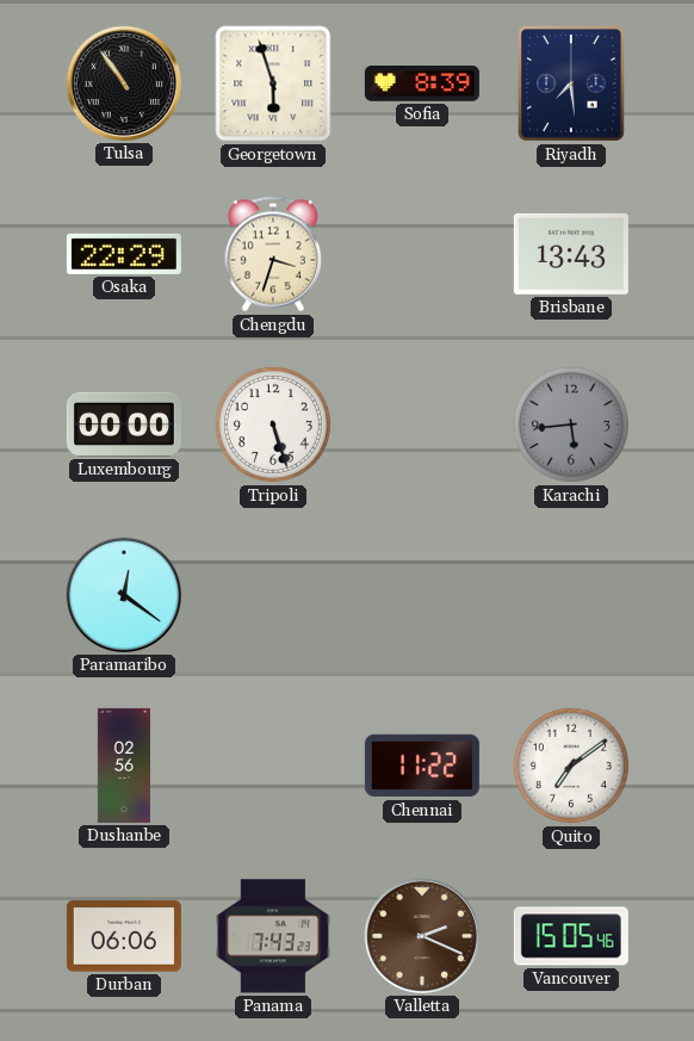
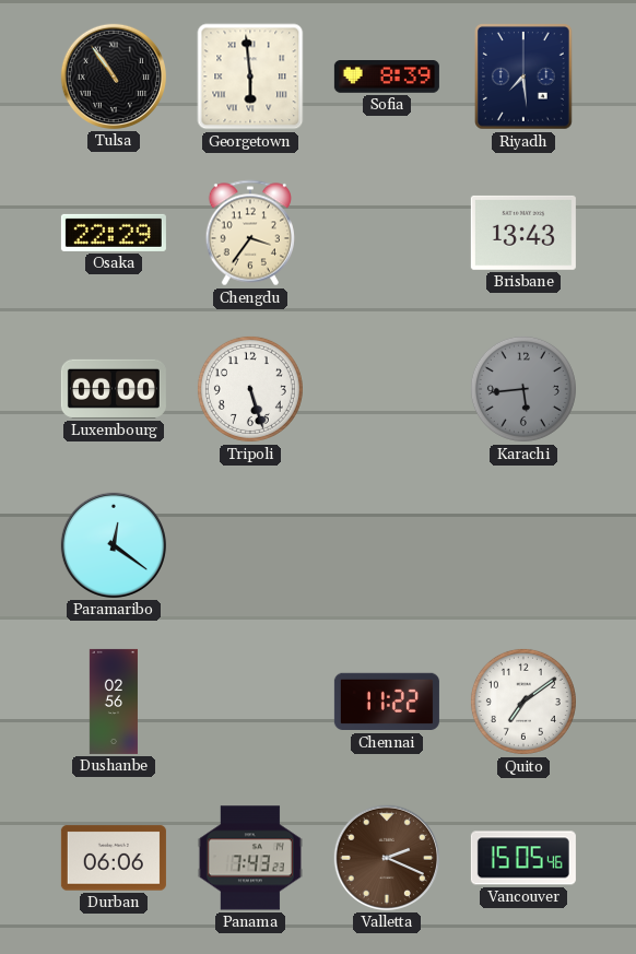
Georgetown: 5:57 -> 5:59
Chengdu: 3:33 -> 3:36
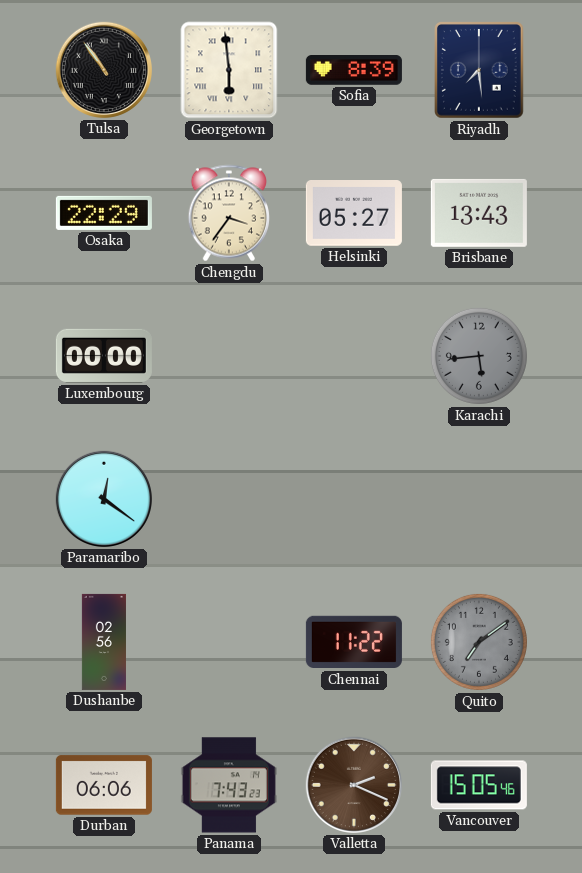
Helsinki: none -> 05:27
Tripoli: 5:27 -> none
Quito dial: white -> grey
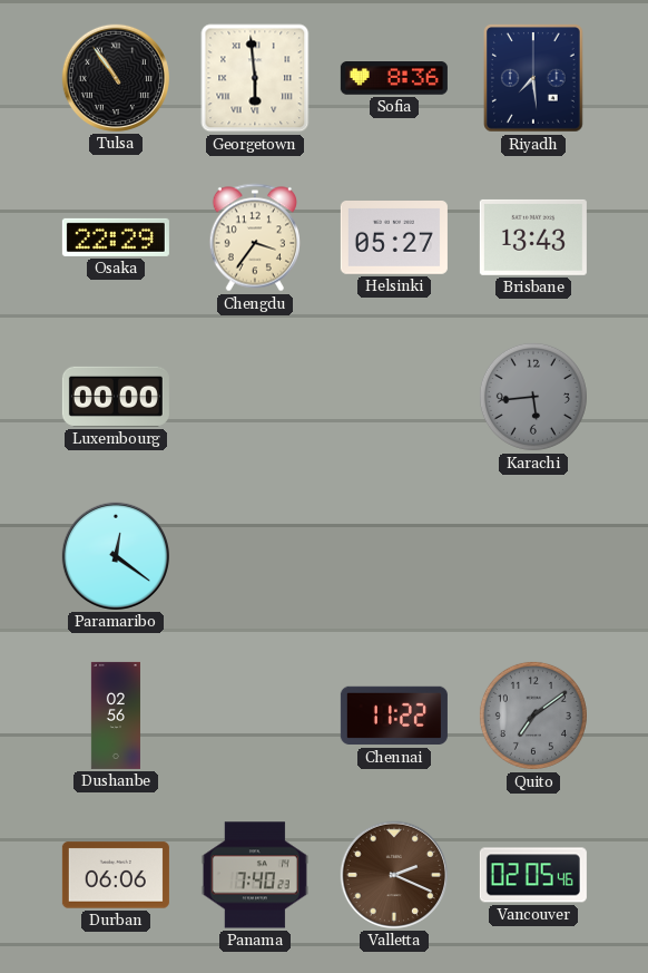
Sofia: 8:39 -> 8:36
Panama: 7:43 -> 7:40
Vancouver: 15:05 -> 02:05
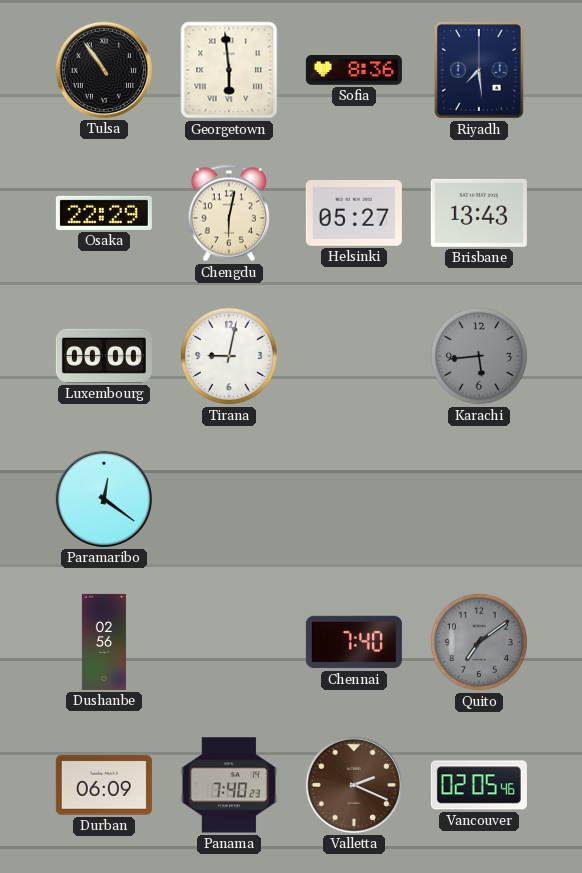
Chengdu: 3:36 -> 6:02
Tirana: none -> 9:02
Chennai: 11:22 -> 7:40
Durban: 06:06 -> 06:09
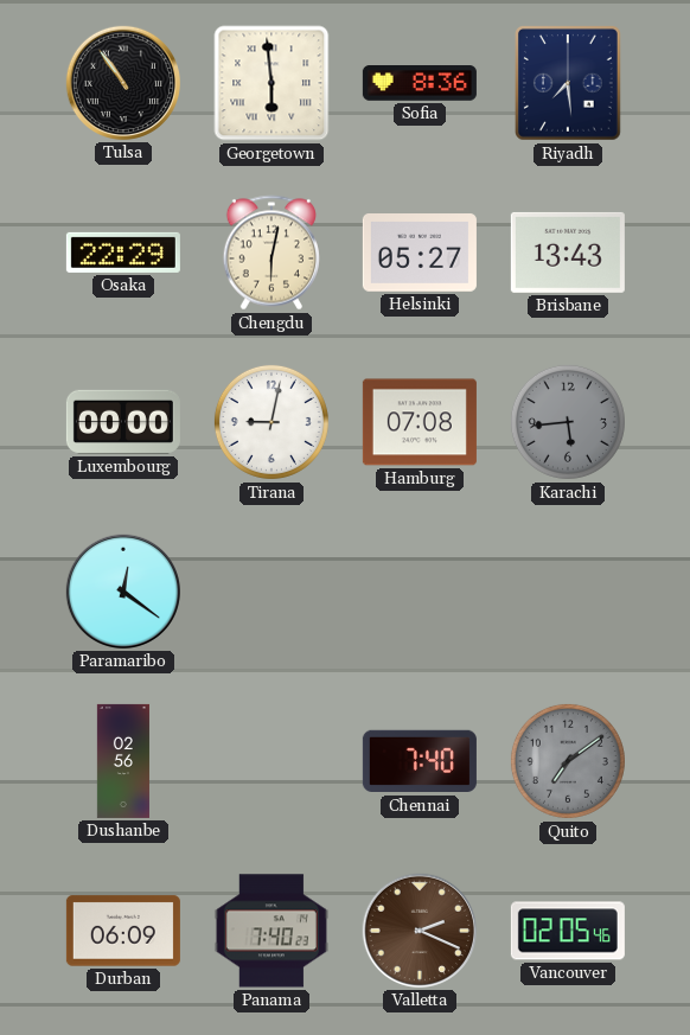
Hamburg: none -> 07:08
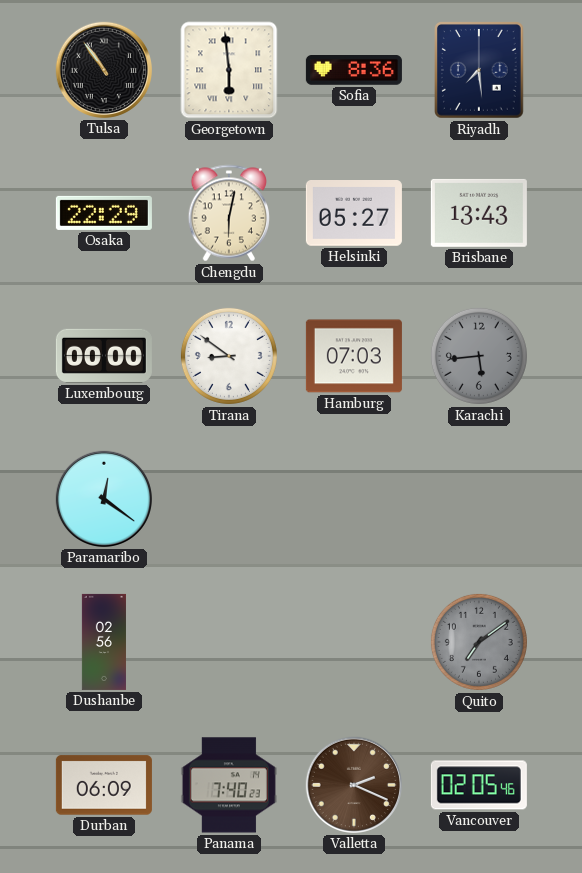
Tirana: 9:02 -> 8:51
Hamburg: 07:08 -> 07:03
Chennai: 7:40 -> none
